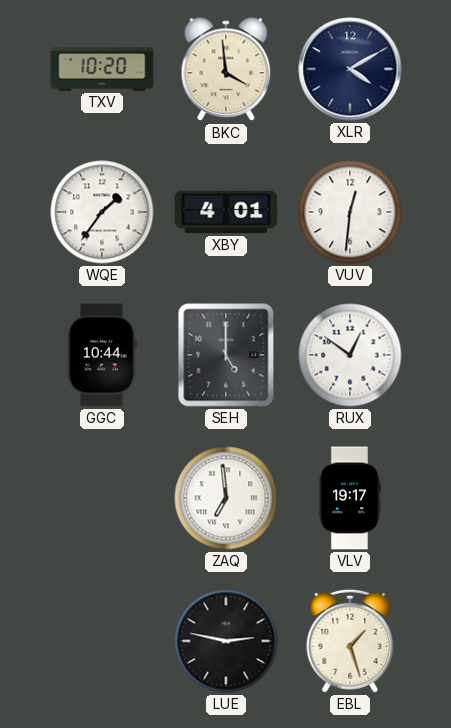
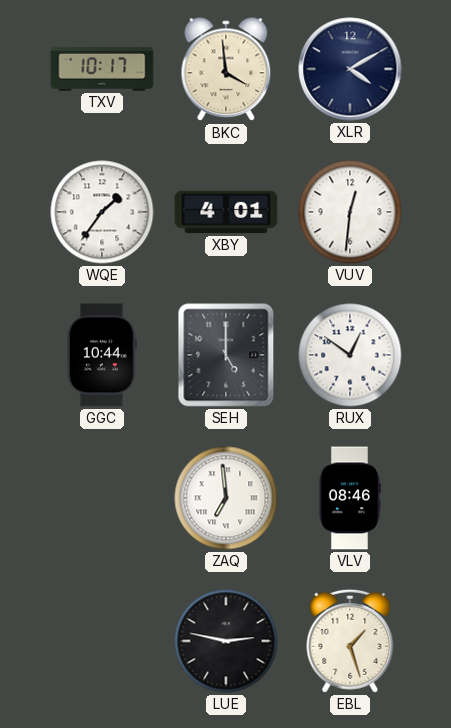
TXV: 10:20 -> 10:17
VLV: 19:17 -> 08:46
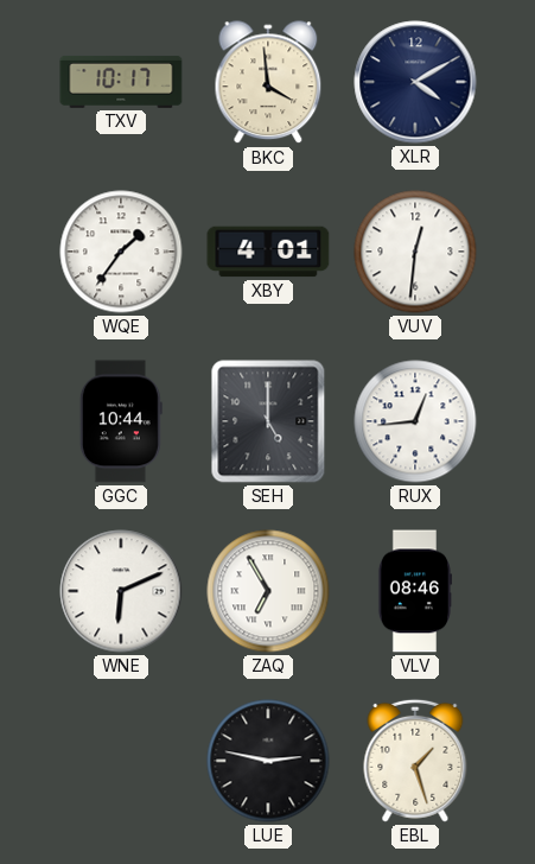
RUX: 12:51 -> 12:44
WNE: none -> 6:11
ZAQ: 6:59 -> 6:55
